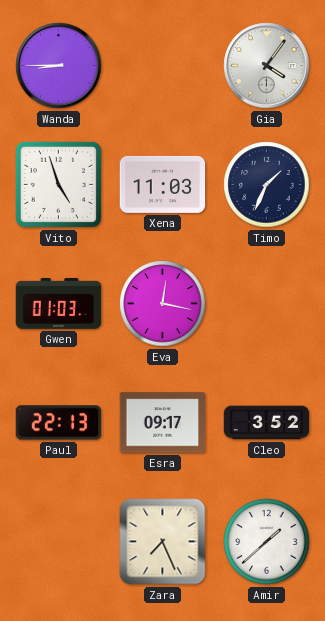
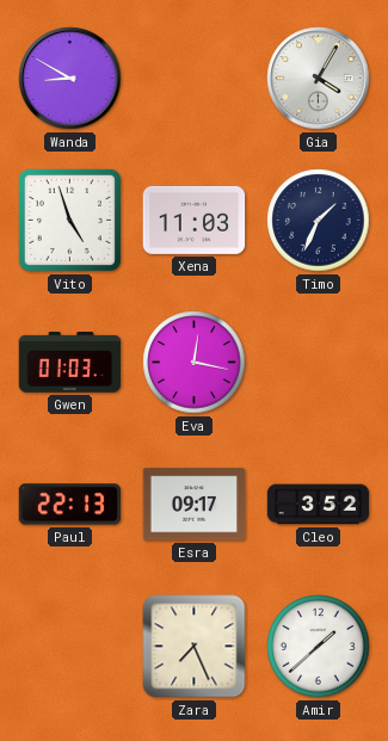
Wanda: 8:45 -> 8:50
Gia: 4:06 -> 4:05
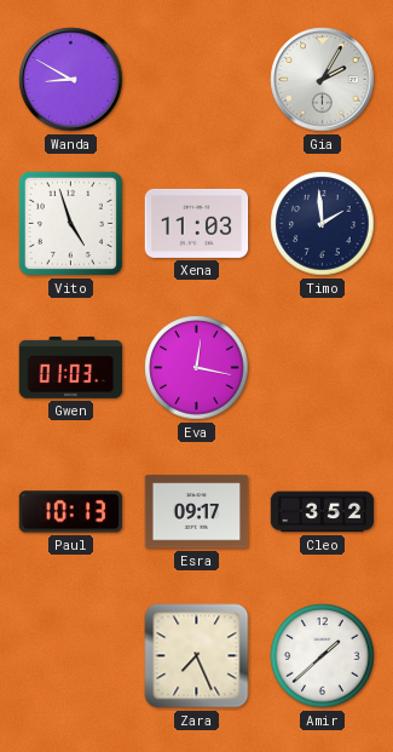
Gia: 4:05 -> 2:05
Timo: 1:34 -> 1:59
Paul: 22:13 -> 10:13
